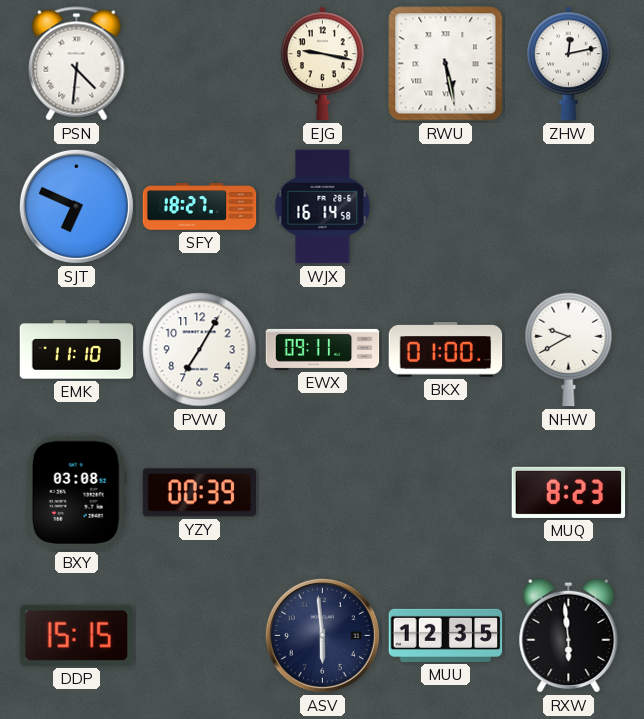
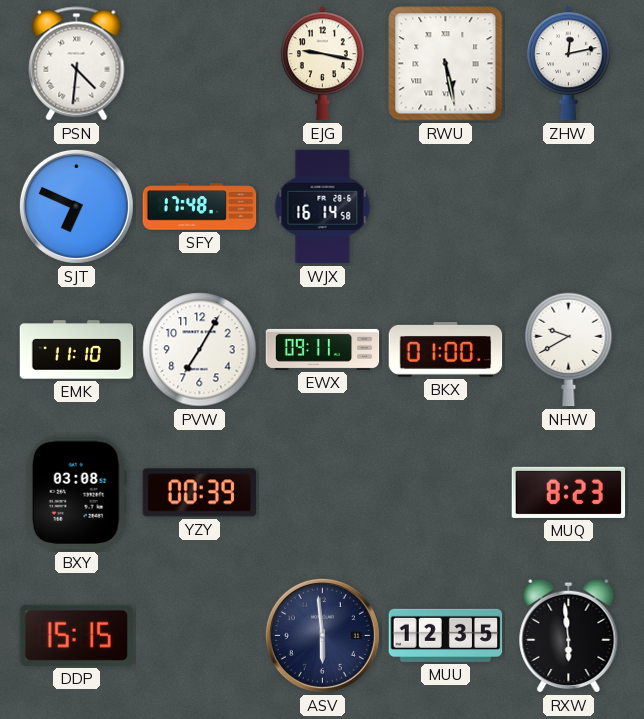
SFY: 18:27 -> 17:48
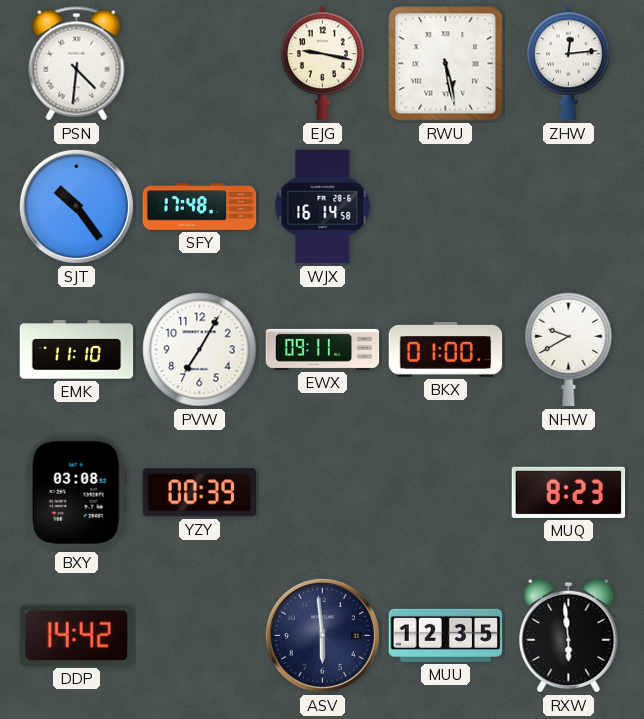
ZHW: 12:13 -> 12:14
SJT: 6:49 -> 10:24
DDP: 15:15 -> 14:42
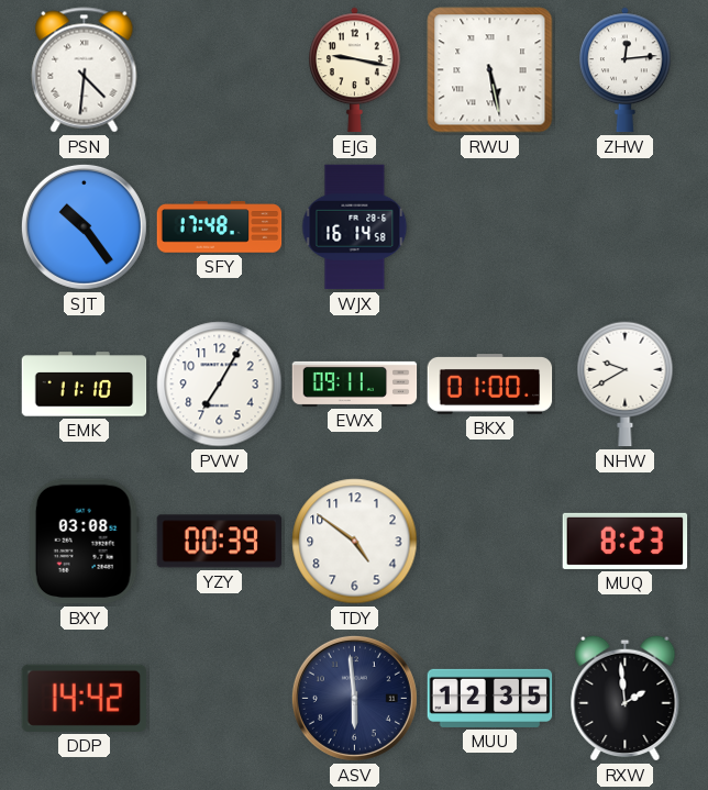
TDY: none -> 4:51
RXW: 5:59 -> 1:59
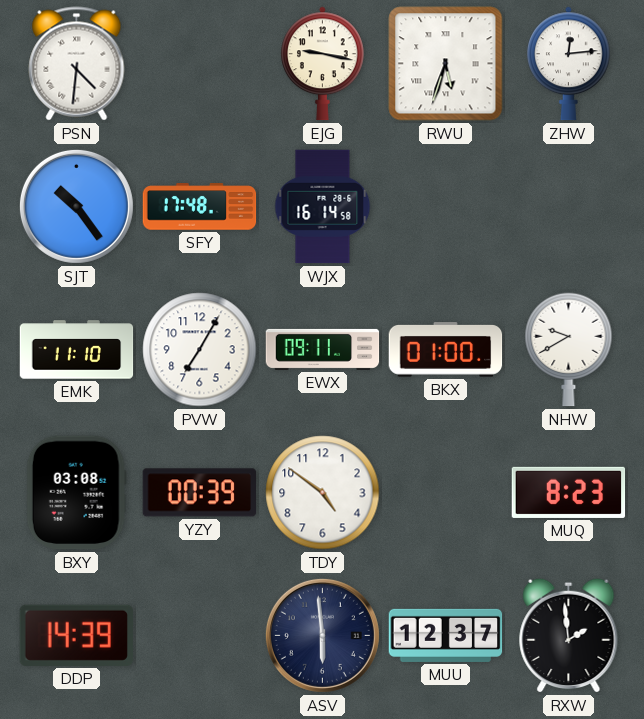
RWU: 5:28 -> 5:33
DDP: 14:42 -> 14:39
MUU: 12:35 -> 12:37
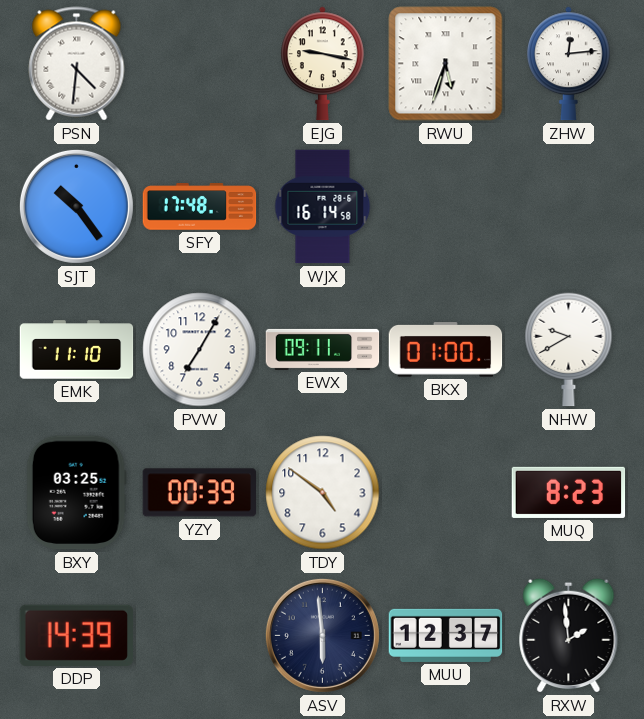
BXY: 03:08 -> 03:25
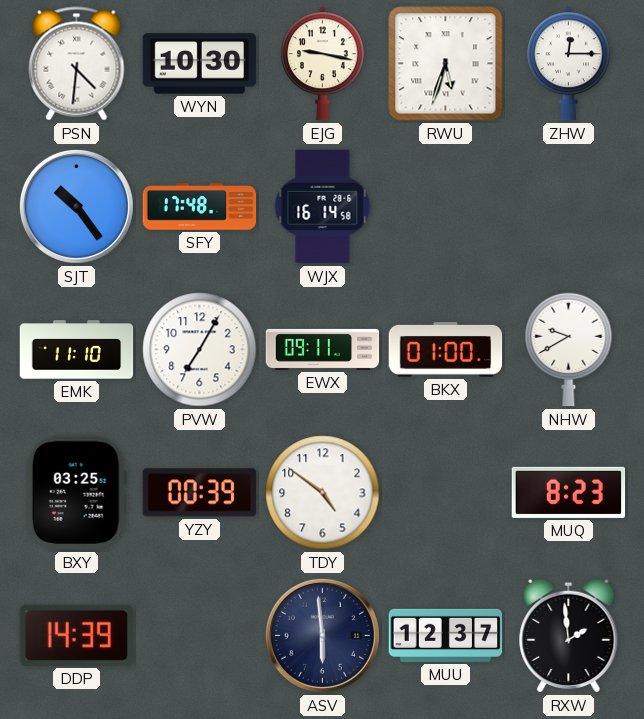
WYN: none -> 10:30
ZHW: 12:14 -> 12:15
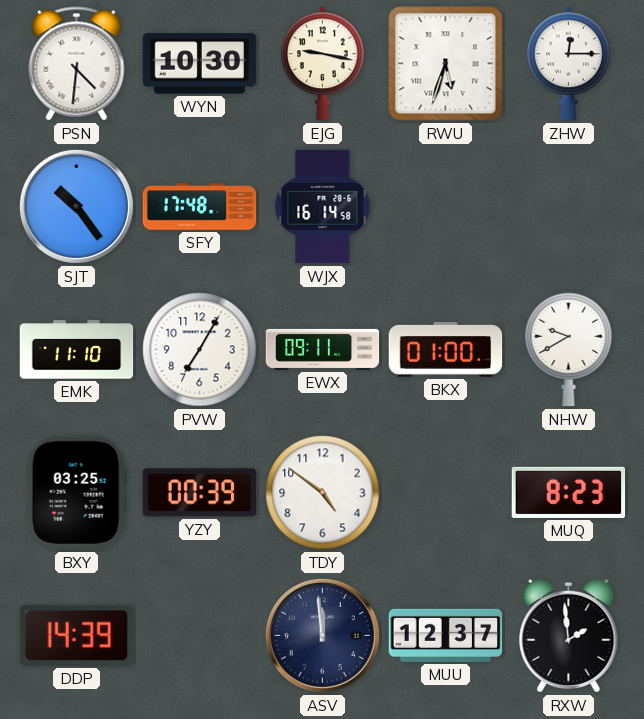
ASV: 5:59 -> 11:59
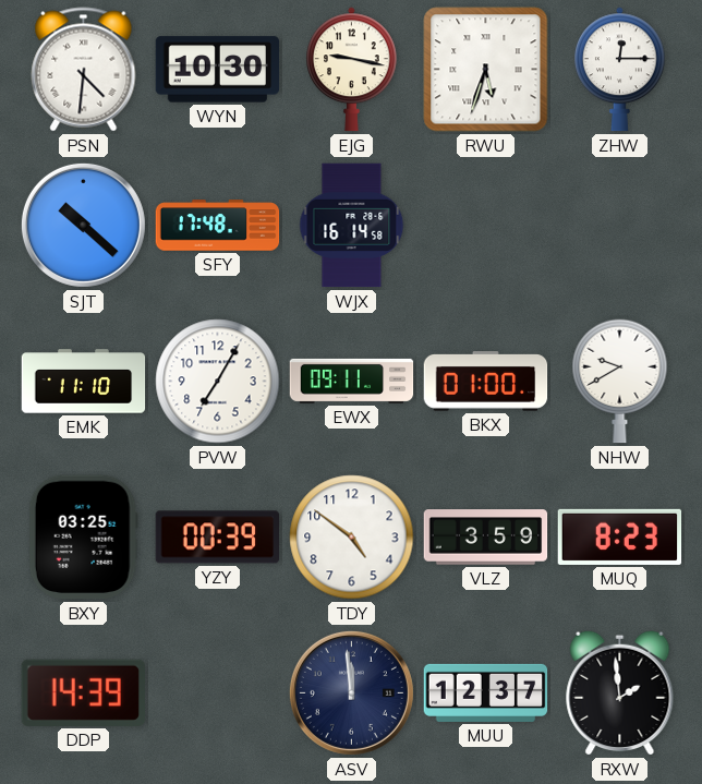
SJT: 10:24 -> 10:22
VLZ: none -> 3:59
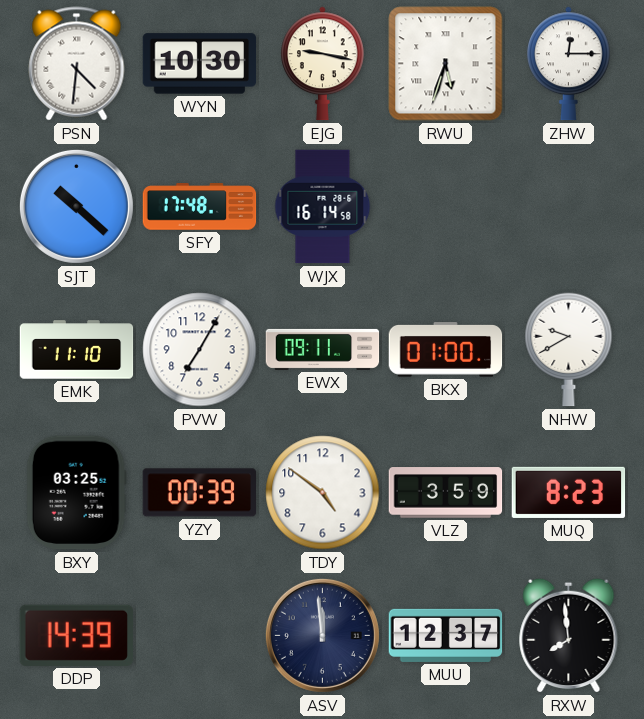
RXW: 1:59 -> 7:59
